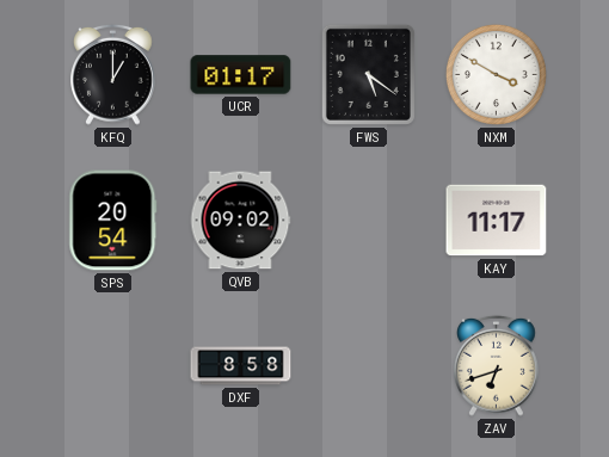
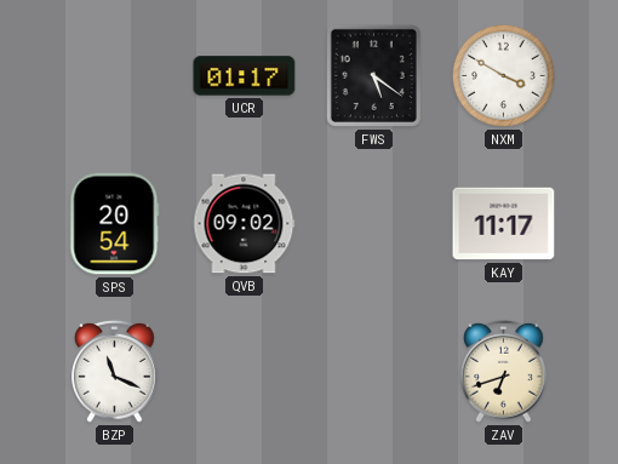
KFQ: 1:00 -> none
BZP: none -> 11:19
DXF: 8:58 -> none
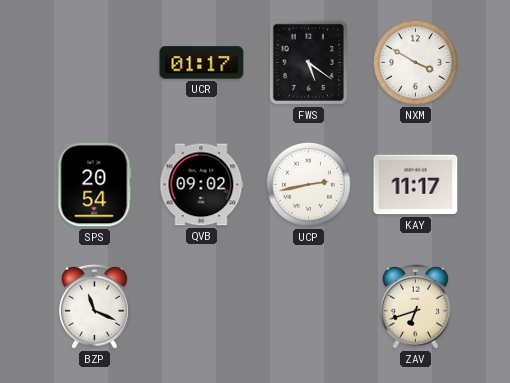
UCP: none -> 2:43
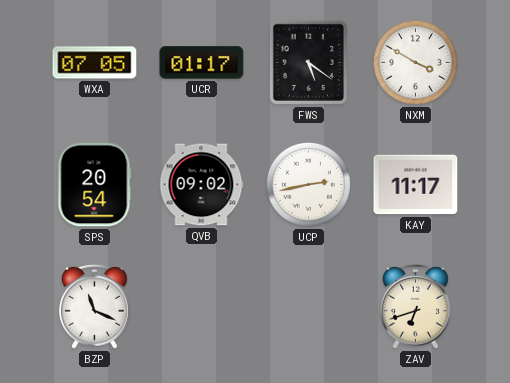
WXA: none -> 07:05
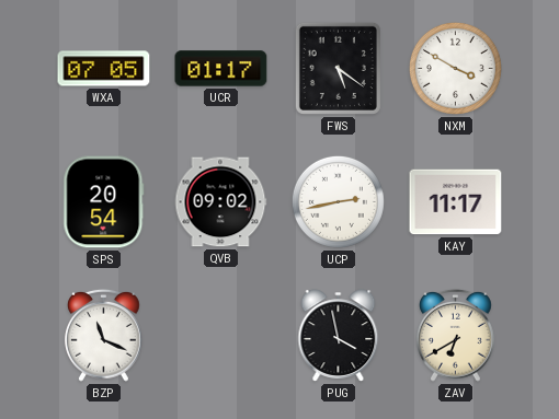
PUG: none -> 3:58
ZAV: 6:42 -> 6:40
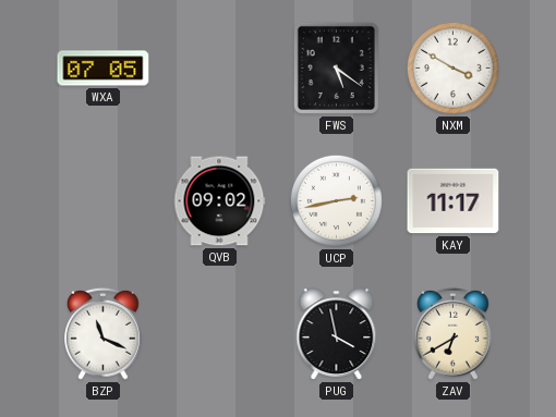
UCR: 01:17 -> none
SPS: 20:54 -> none
